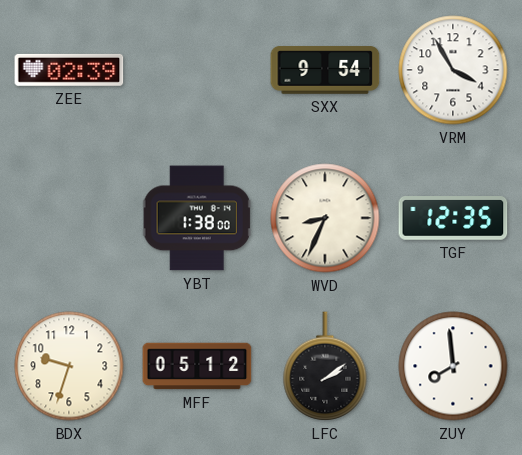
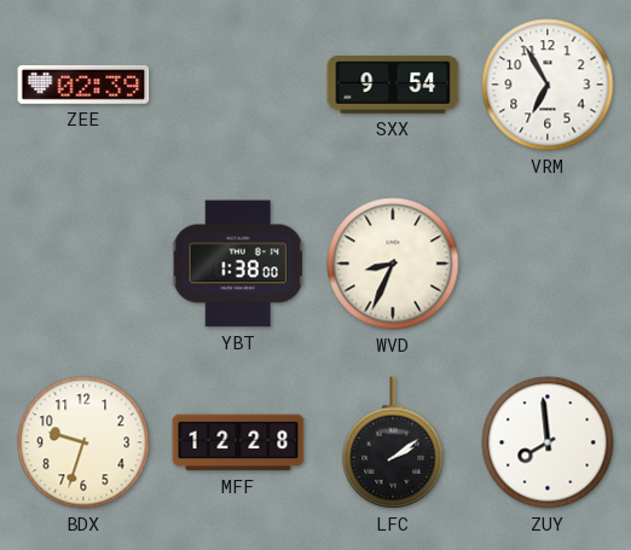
VRM: 3:55 -> 6:55
TGF: 12:35 -> none
MFF: 05:12 -> 12:28
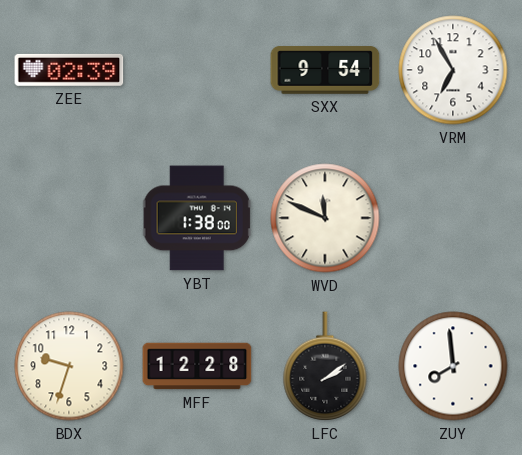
WVD: 8:34 -> 11:49
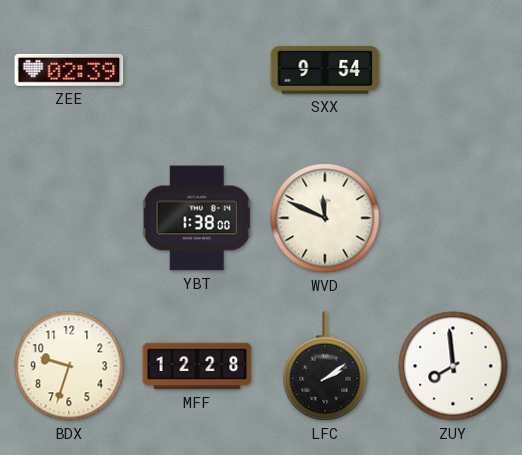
VRM: 6:55 -> none
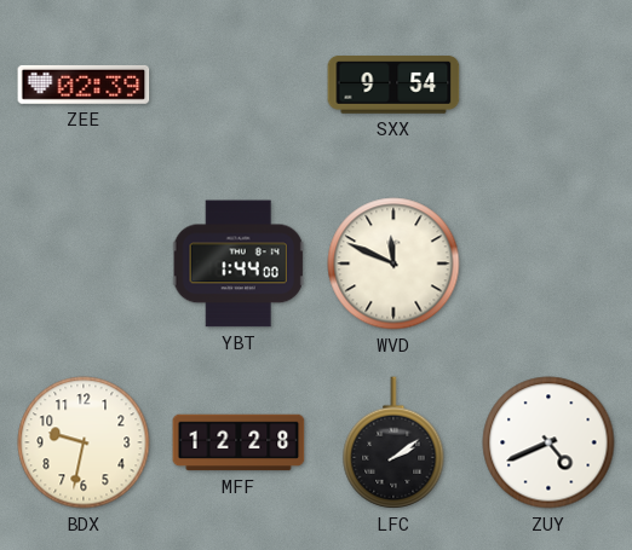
YBT: 1:38 -> 1:44
BDX: 9:33 -> 9:32
ZUY: 7:59 -> 4:41
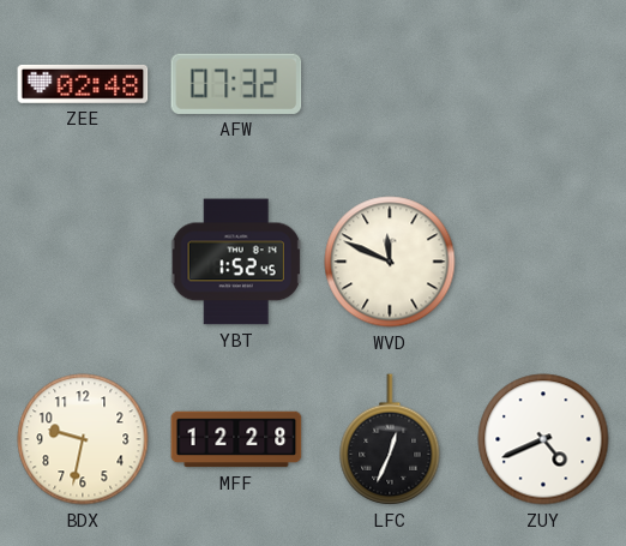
ZEE: 02:39 -> 02:48
AFW: none -> 07:32
SXX: 9:54 -> none
YBT: 1:44 -> 1:52
LFC: 2:09 -> 12:34
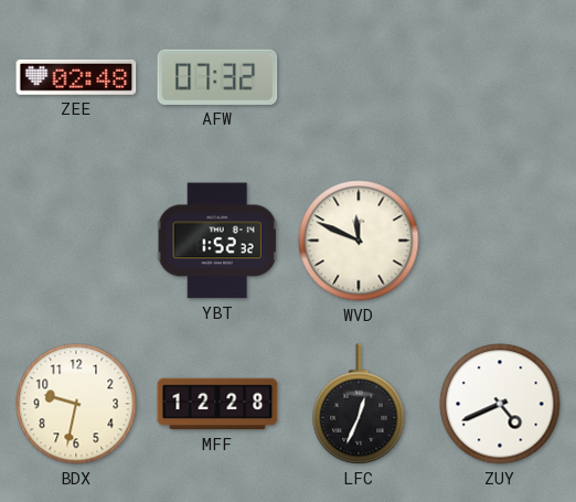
YBT: 1:52:45 -> 1:52:32
